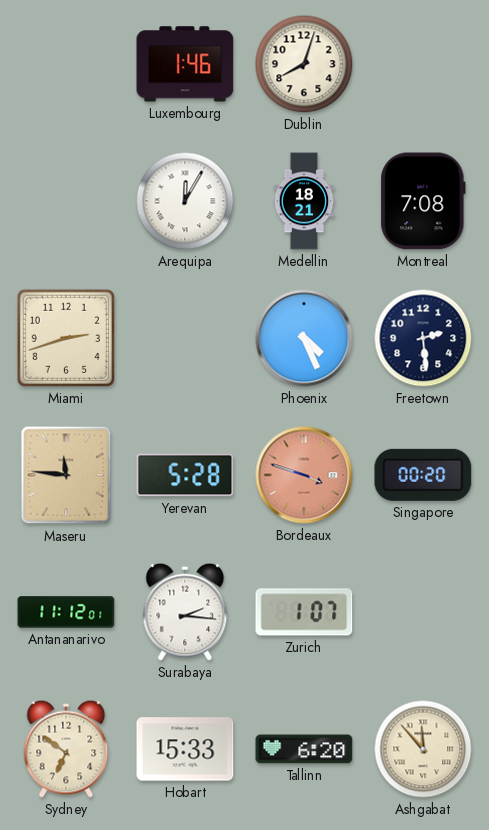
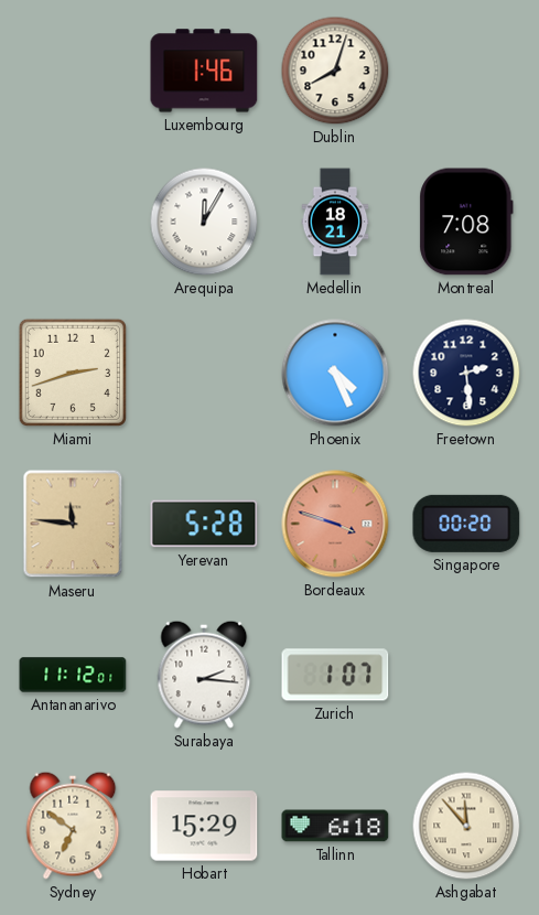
Hobart: 15:33 -> 15:29
Tallinn: 6:20 -> 6:18
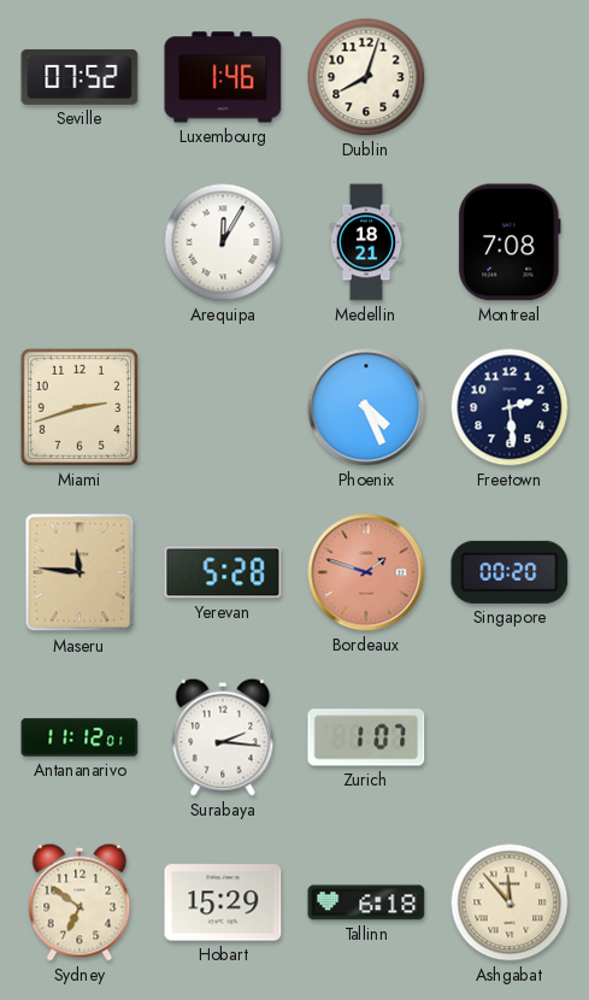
Seville: none -> 07:52
Bordeaux: 3:48 -> 1:48
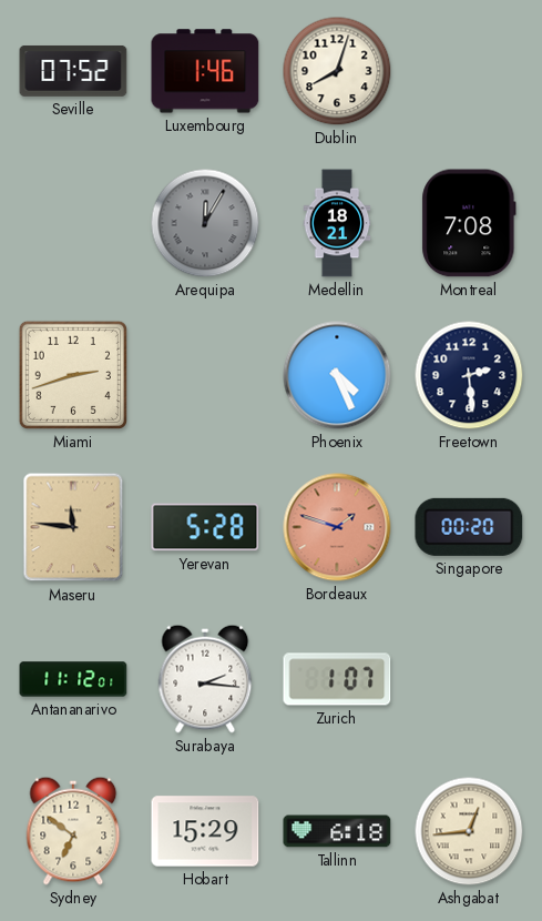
Arequipa dial: white -> grey
Ashgabat: 11:53 -> 12:44
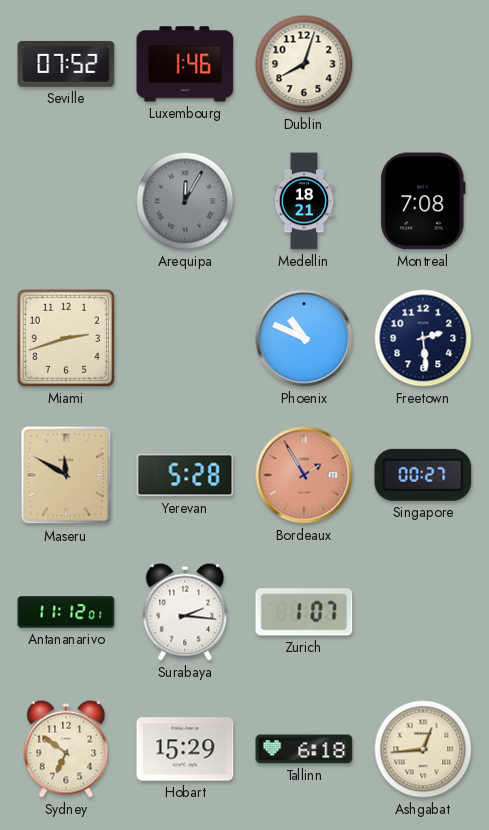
Phoenix: 4:26 -> 10:49
Maseru: 11:46 -> 11:50
Bordeaux: 1:48 -> 1:55
Singapore: 00:20 -> 00:27
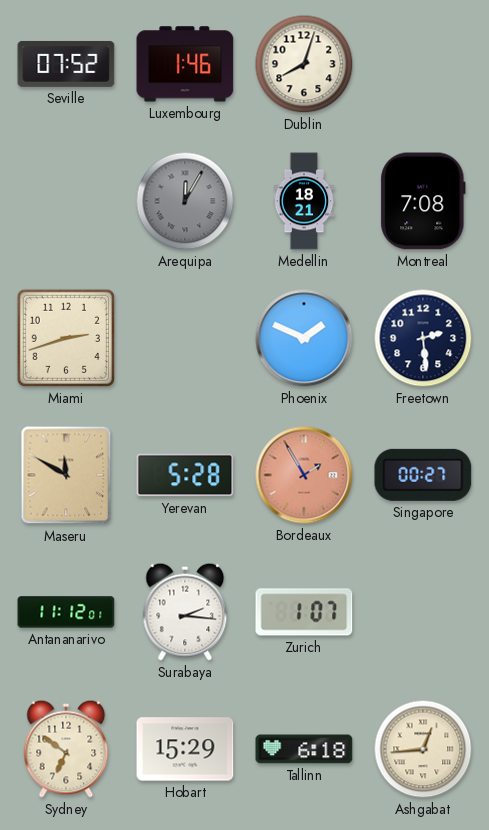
Phoenix: 10:49 -> 1:49
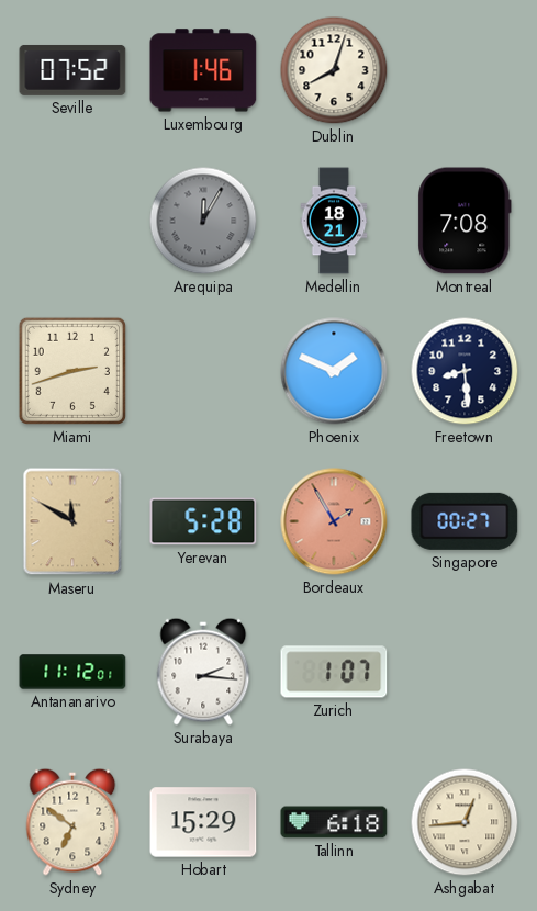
Freetown: 2:29 -> 8:29
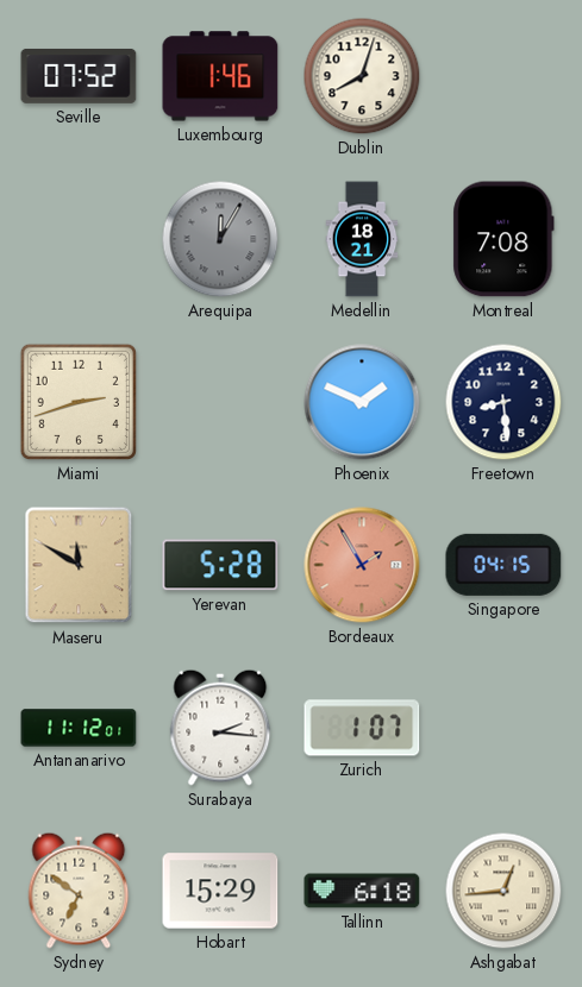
Singapore: 00:27 -> 04:15
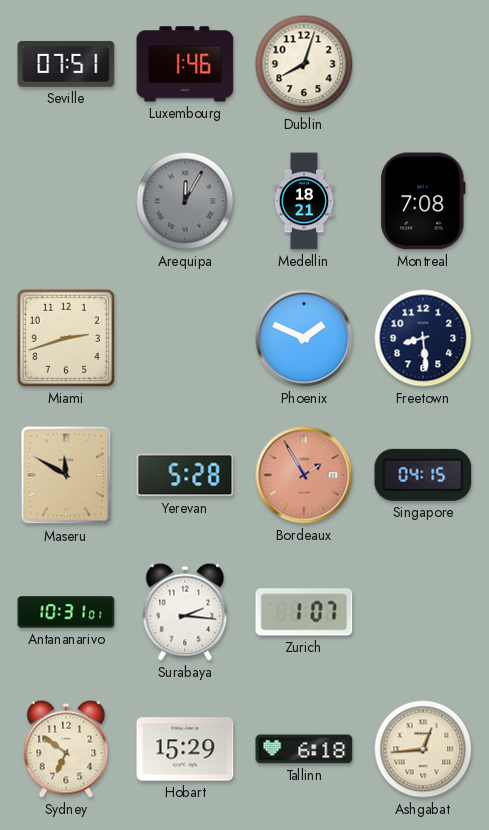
Seville: 07:52 -> 07:51
Antananarivo: 11:12 -> 10:31
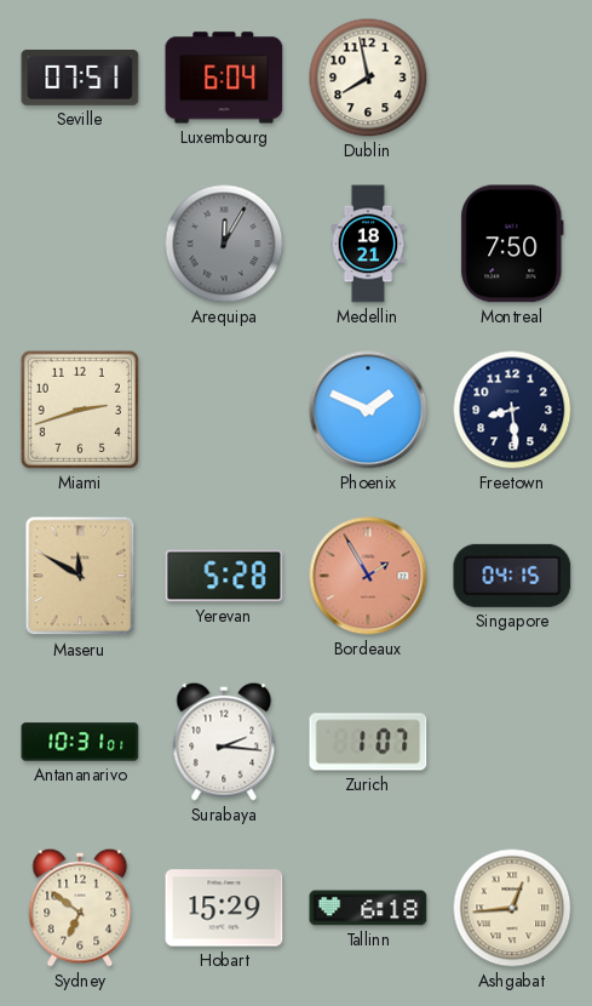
Luxembourg: 1:46 -> 6:04
Dublin: 8:03 -> 7:58
Montreal: 7:08 -> 7:50
